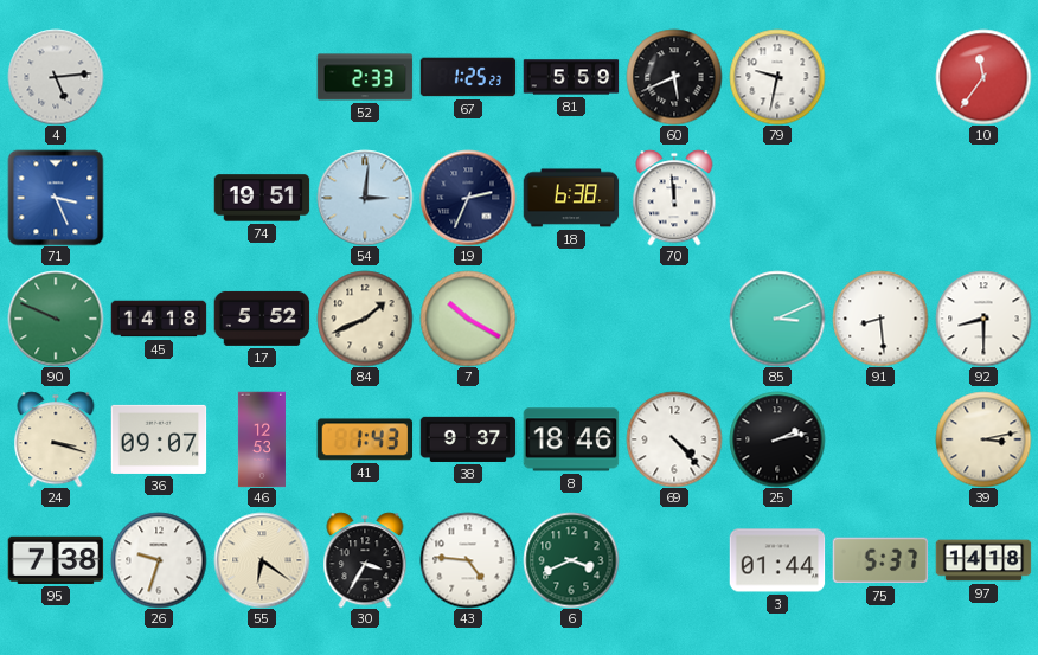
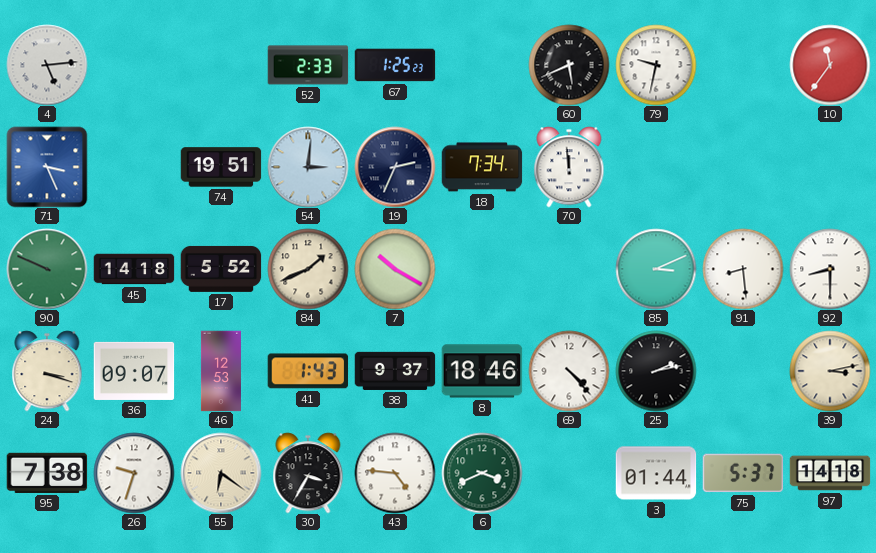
81: 5:59 -> none
18: 6:38 -> 7:34
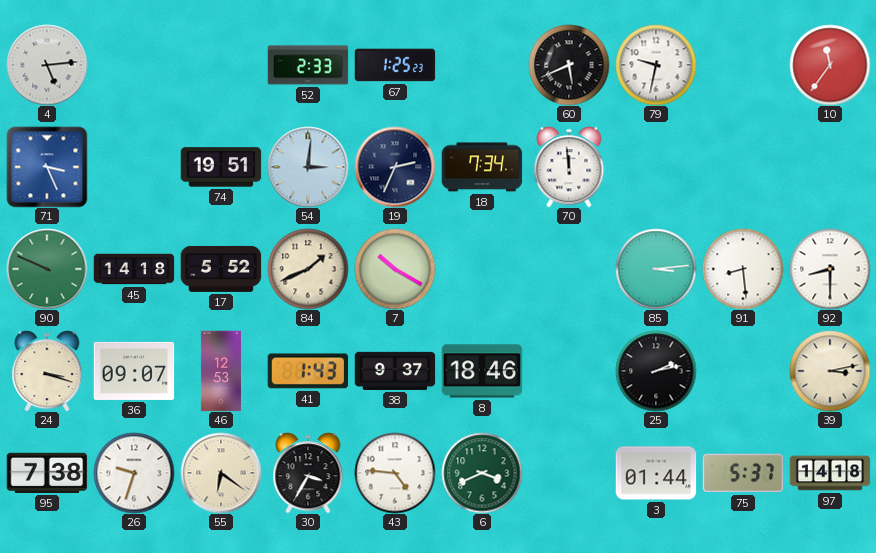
85: 3:11 -> 3:14
69: 4:23 -> none
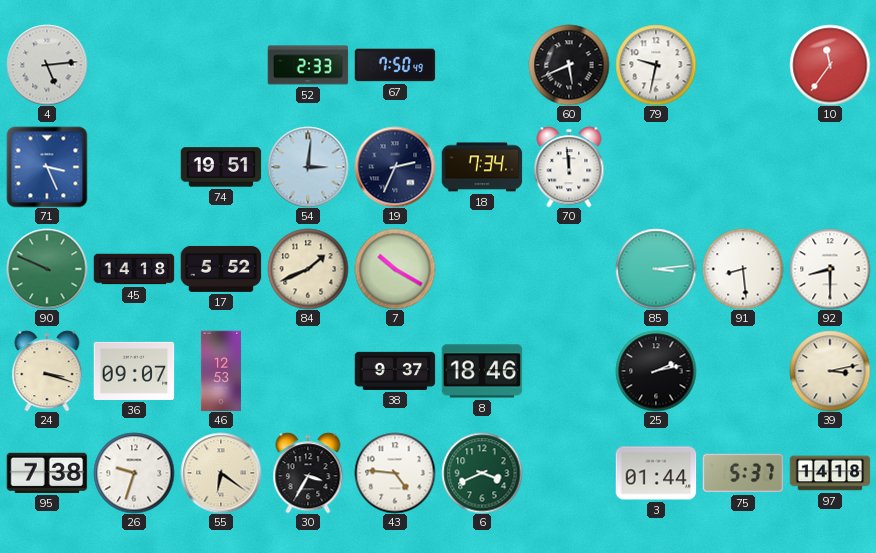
67: 1:25 -> 7:50
41: 1:43 -> none
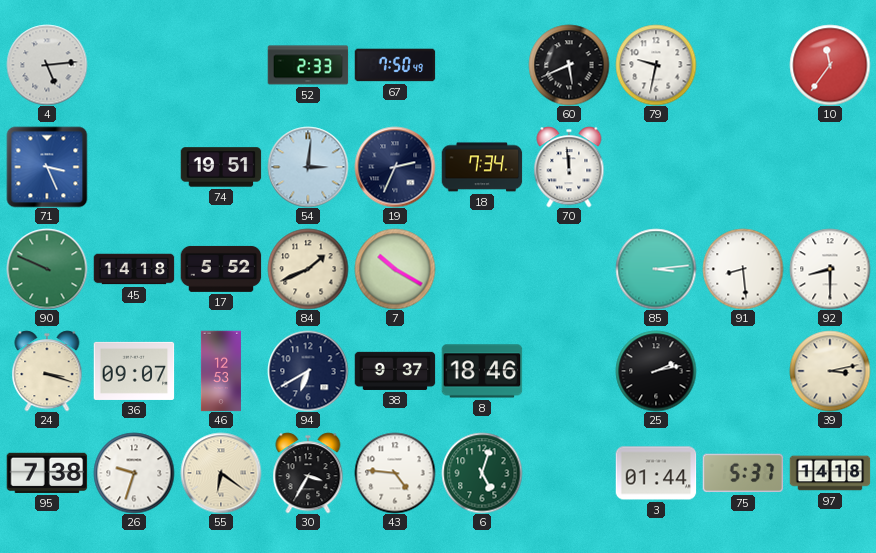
94: none -> 6:40
6: 3:41 -> 5:03
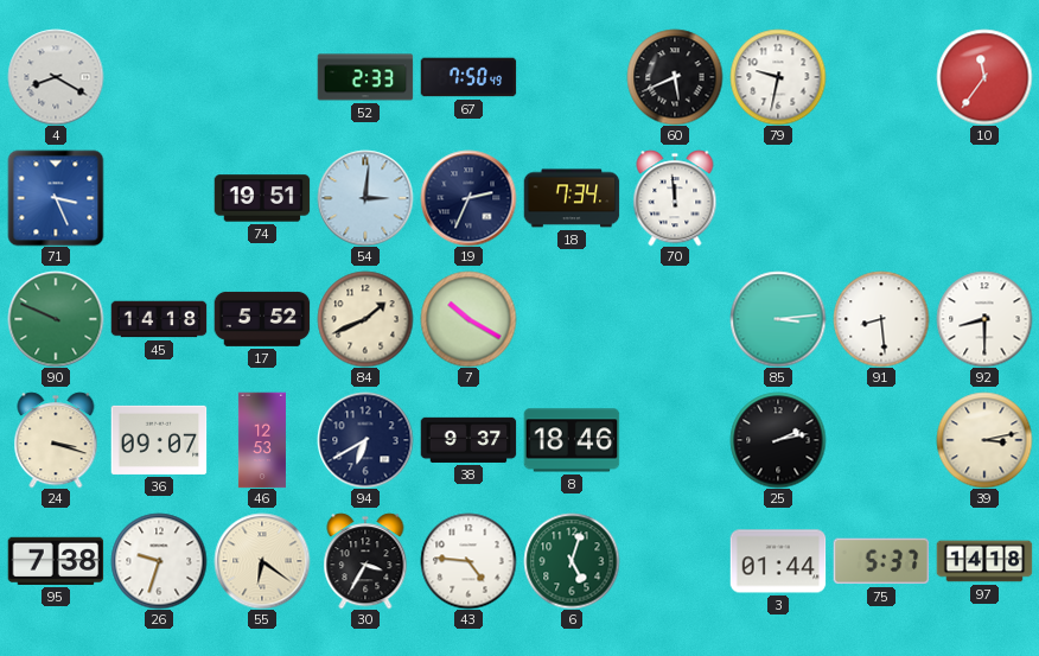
4: 5:14 -> 8:20
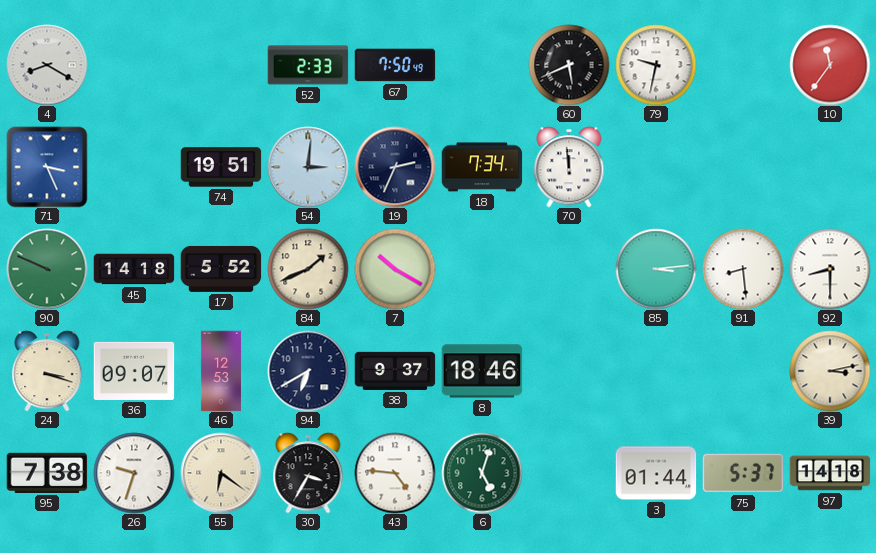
25: 2:13 -> none
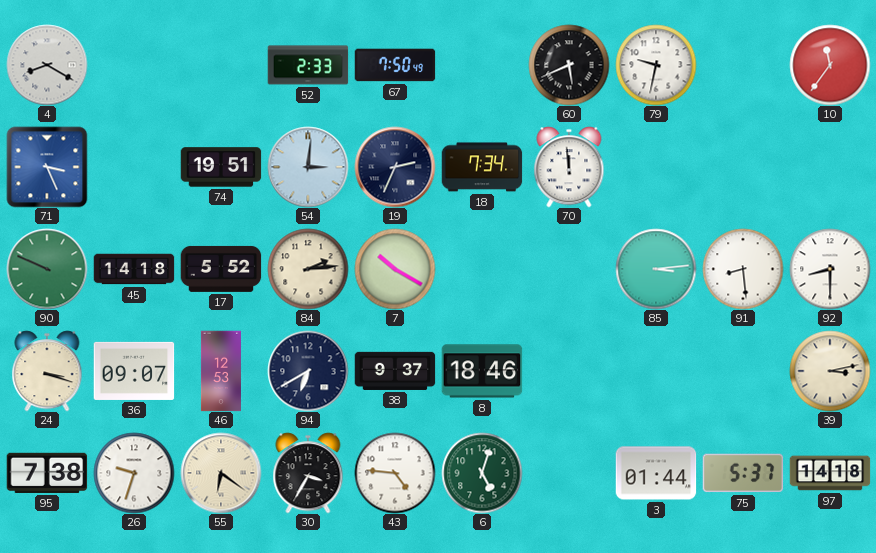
84: 1:41 -> 2:14
